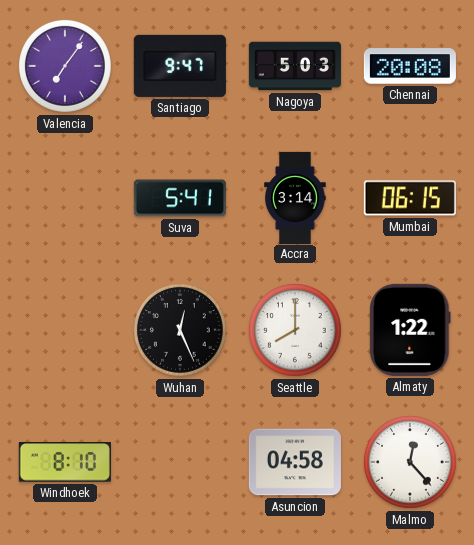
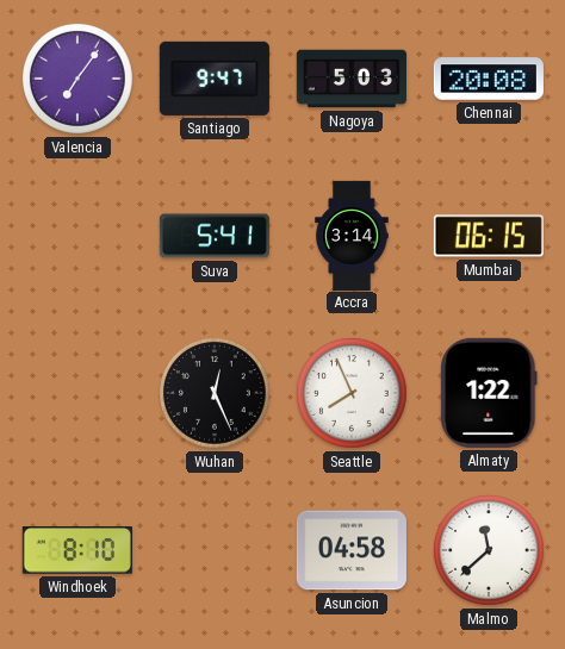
Seattle: 8:00 -> 7:56
Malmo: 12:23 -> 11:38
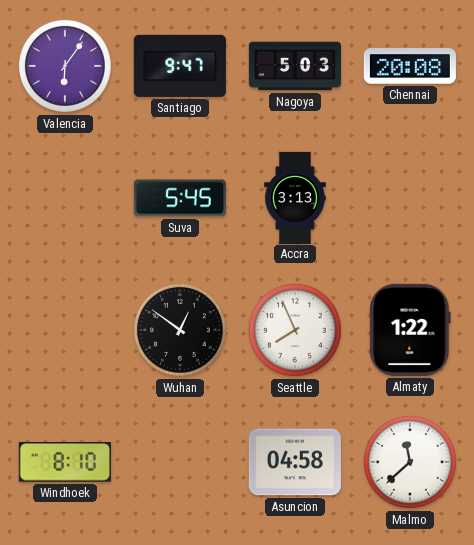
Valencia: 7:06 -> 6:06
Suva: 5:41 -> 5:45
Accra: 3:14 -> 3:13
Mumbai: 06:15 -> none
Wuhan: 12:26 -> 12:51
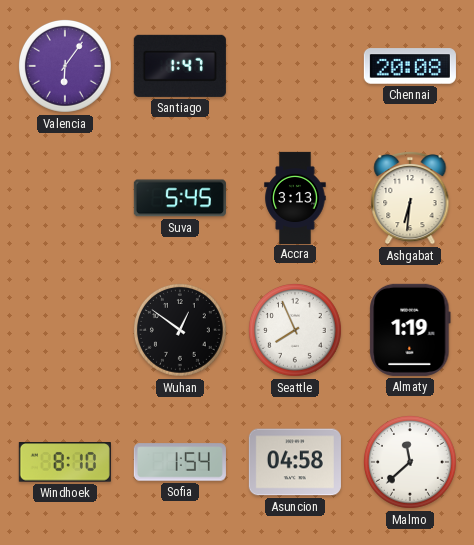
Santiago: 9:47 -> 1:47
Nagoya: 5:03 -> none
Ashgabat: none -> 6:31
Almaty: 1:22 -> 1:19
Sofia: none -> 1:54
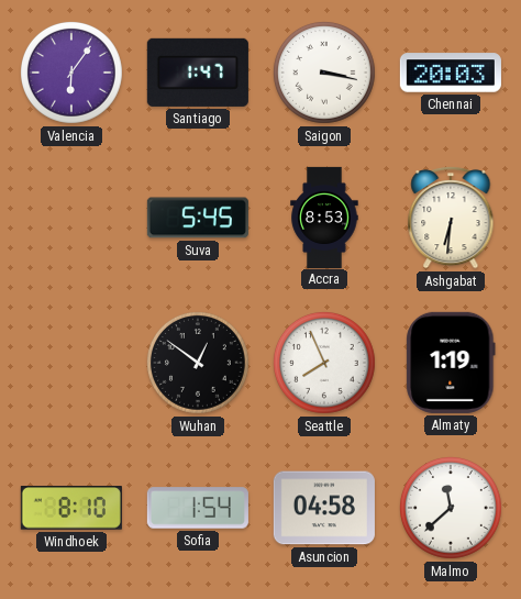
Saigon: none -> 3:17
Chennai: 20:08 -> 20:03
Accra: 3:13 -> 8:53
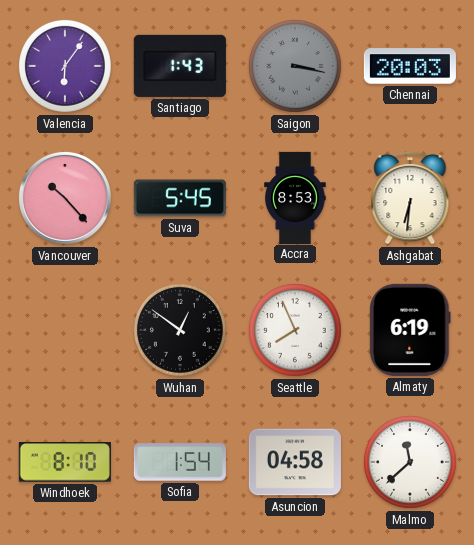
Santiago: 1:47 -> 1:43
Saigon dial: white -> grey
Vancouver: none -> 10:23
Almaty: 1:19 -> 6:19
